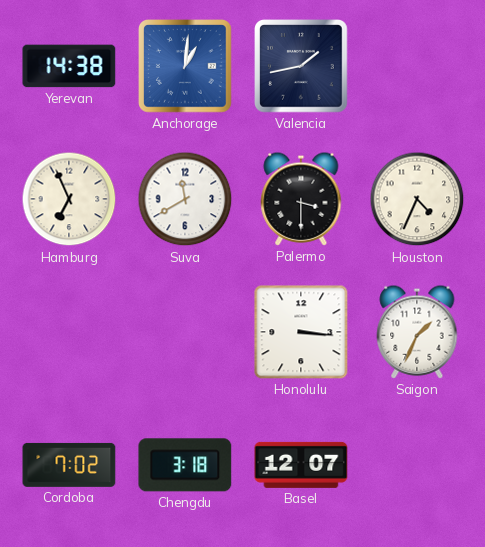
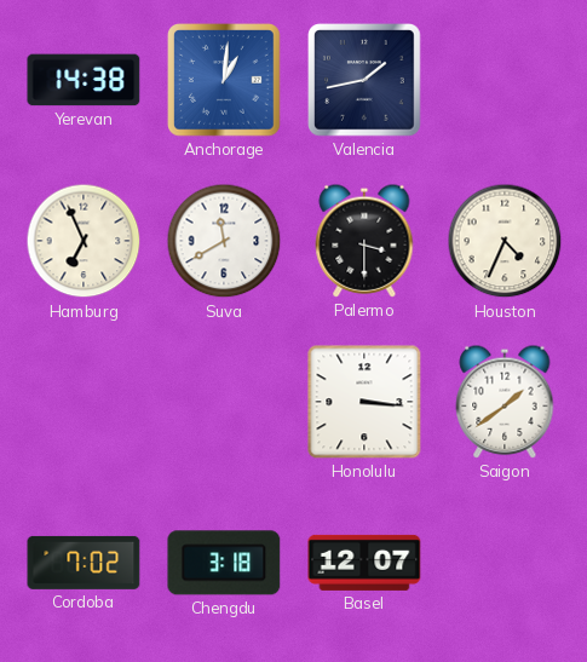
Saigon: 1:34 -> 1:39
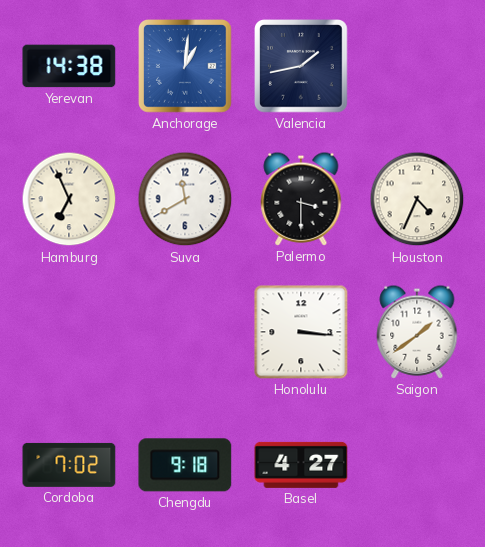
Chengdu: 3:18 -> 9:18
Basel: 12:07 -> 4:27
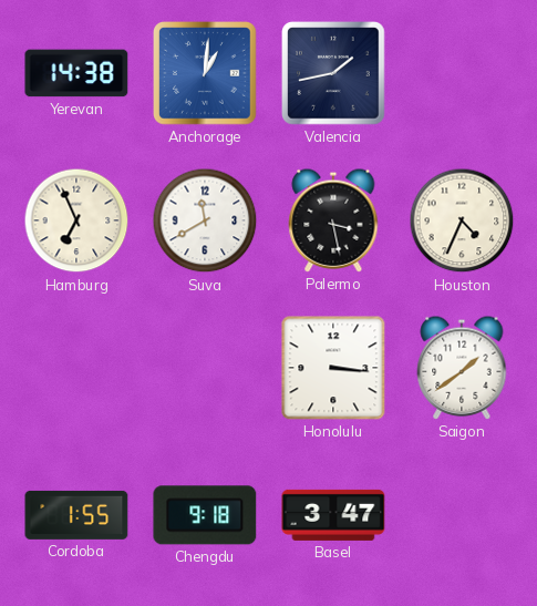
Palermo: 3:30 -> 3:28
Cordoba: 7:02 -> 1:55
Basel: 4:27 -> 3:47
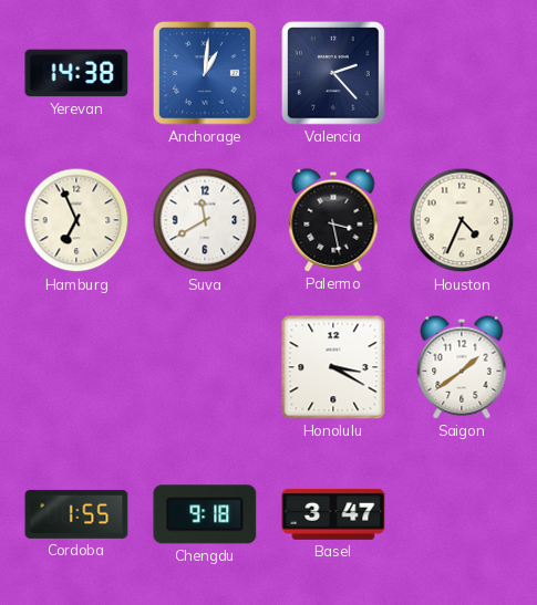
Valencia: 1:43 -> 2:23
Honolulu: 3:16 -> 3:20
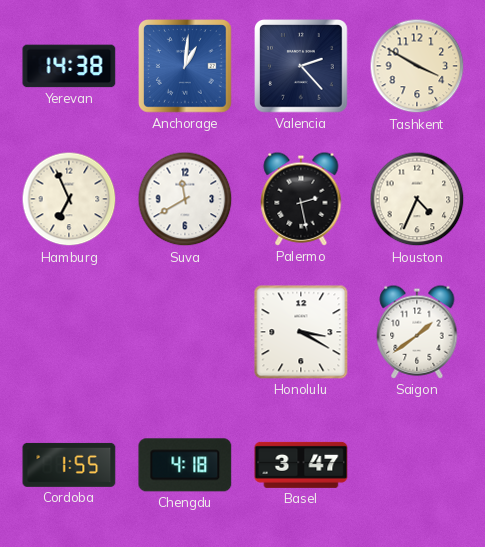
Tashkent: none -> 3:50
Palermo: 3:28 -> 2:28
Chengdu: 9:18 -> 4:18
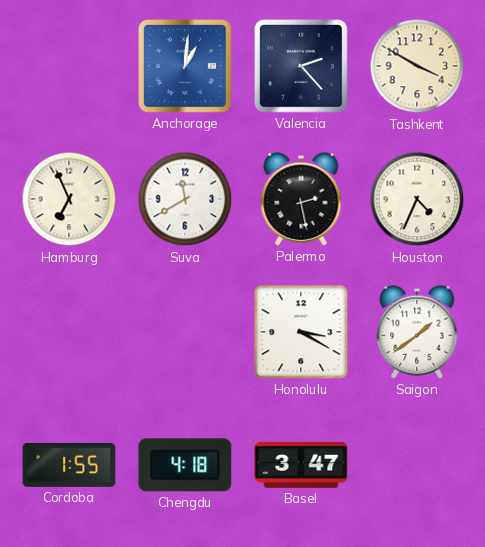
Yerevan: 14:38 -> none
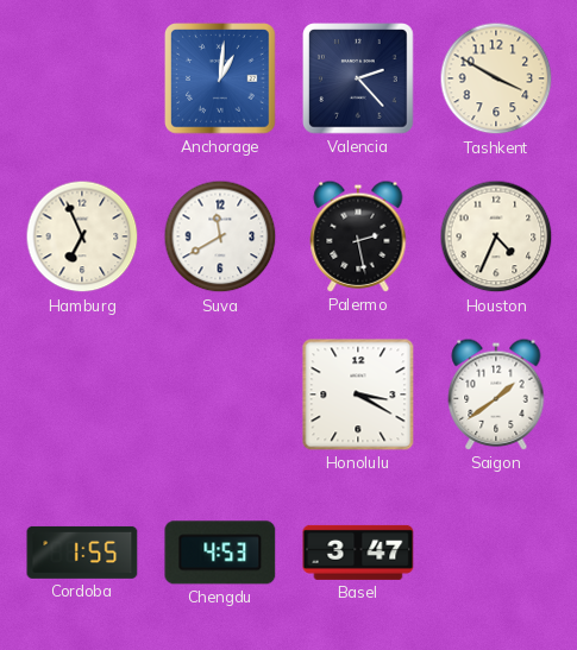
Chengdu: 4:18 -> 4:53
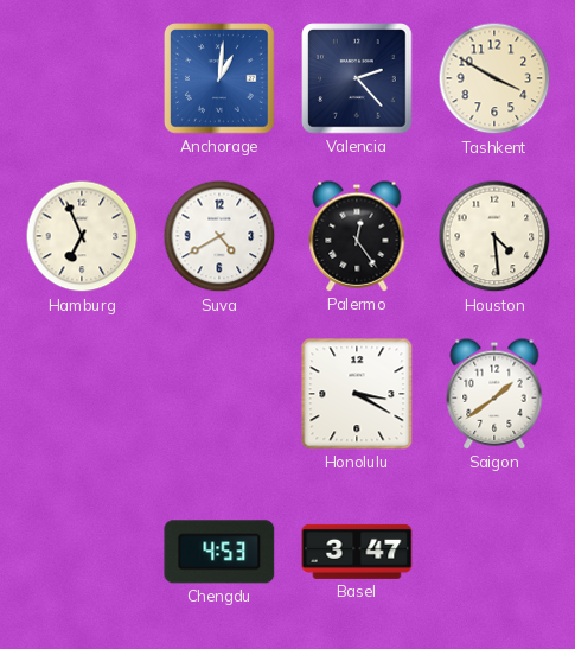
Suva: 11:40 -> 4:40
Palermo: 2:28 -> 12:24
Houston: 4:34 -> 4:29
Cordoba: 1:55 -> none
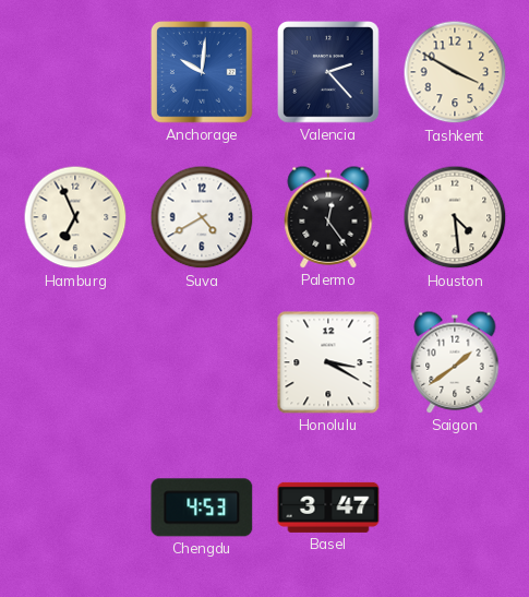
Anchorage: 1:01 -> 10:01
